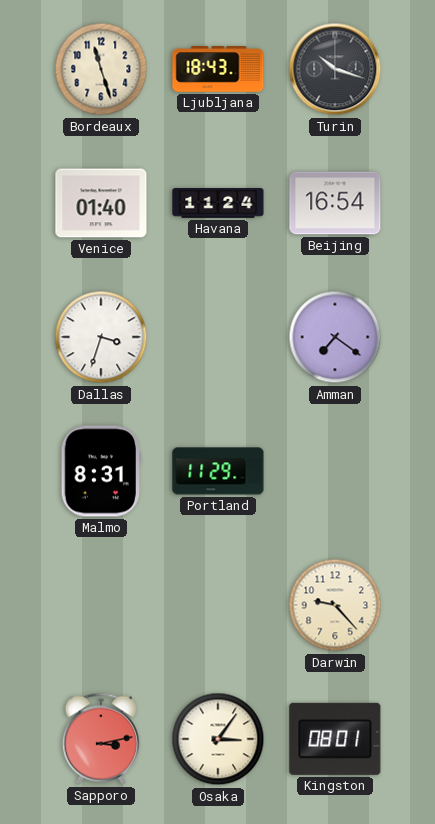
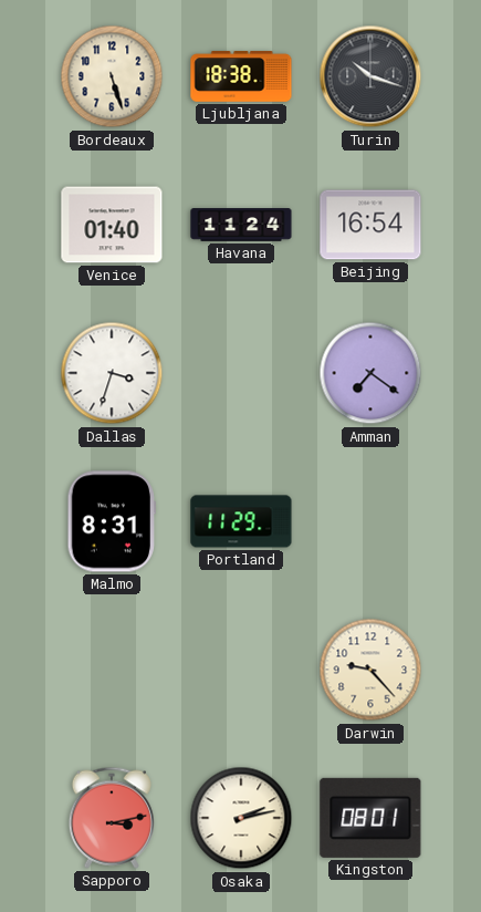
Bordeaux: 11:27 -> 5:27
Ljubljana: 18:43 -> 18:38
Osaka: 3:06 -> 2:13
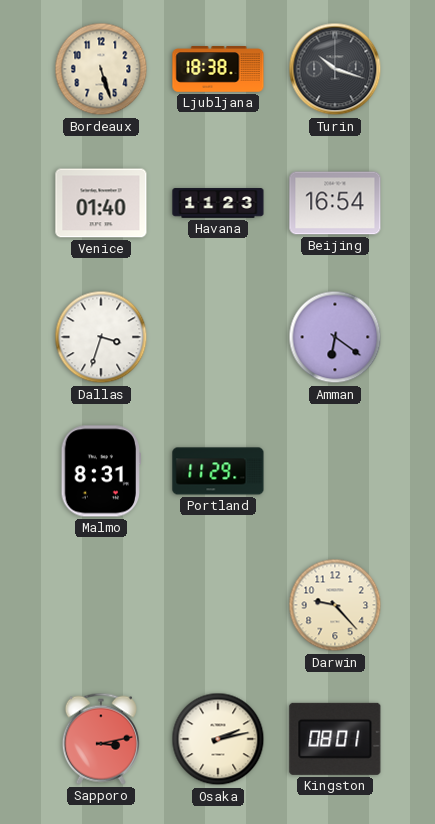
Havana: 11:24 -> 11:23
Amman: 7:21 -> 6:21
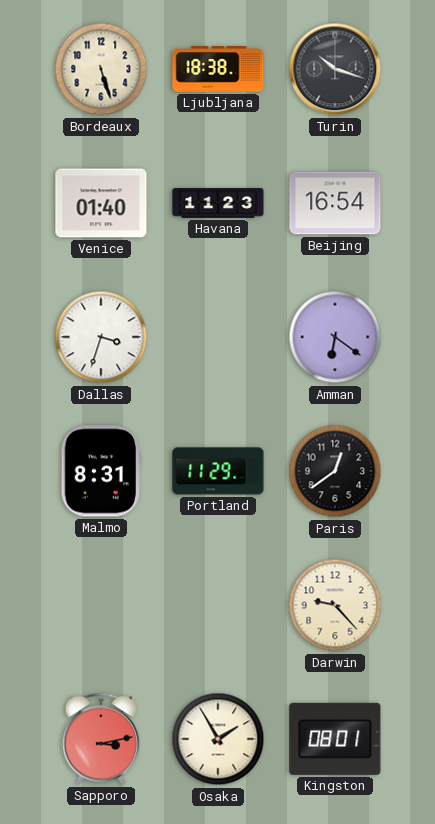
Paris: none -> 12:39
Osaka: 2:13 -> 1:55
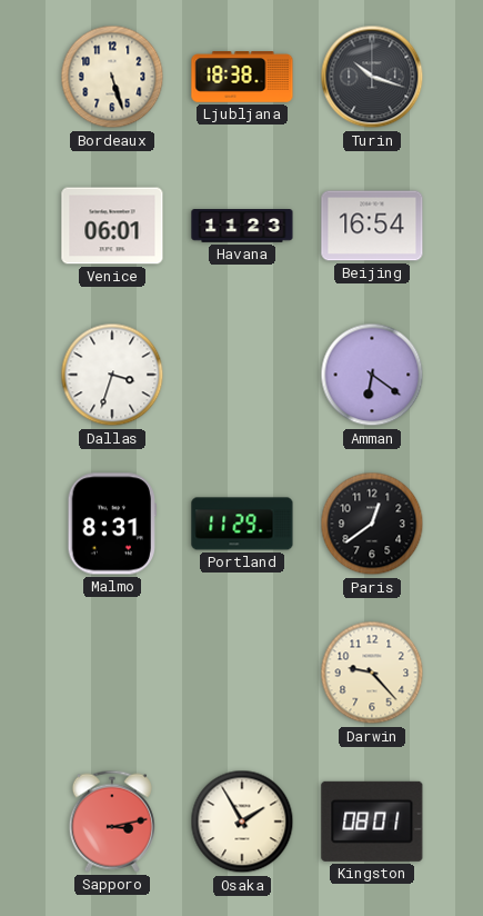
Venice: 01:40 -> 06:01
